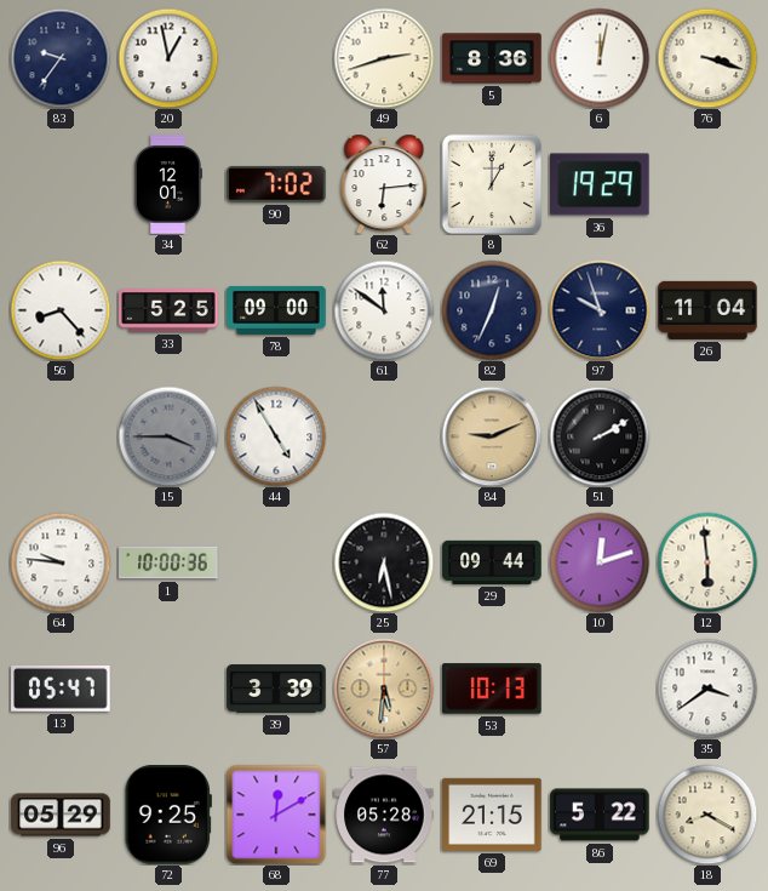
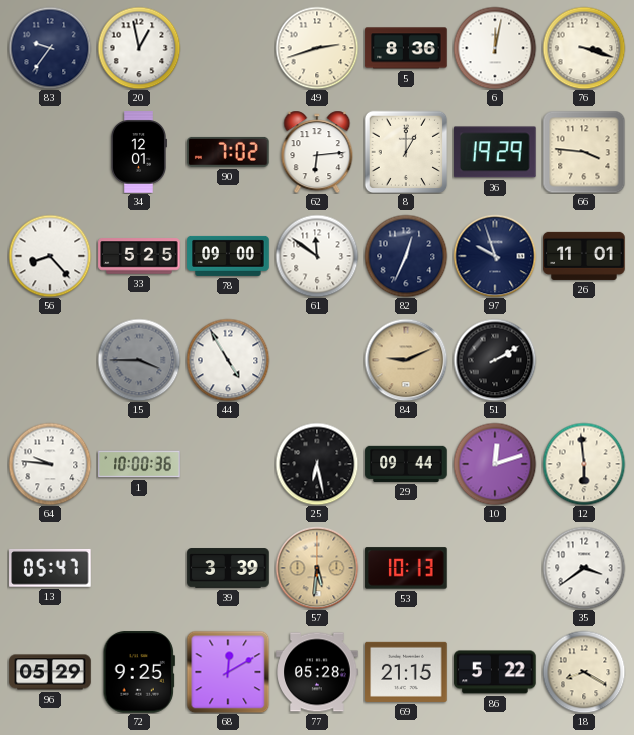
66: none -> 3:46
26: 11:04 -> 11:01
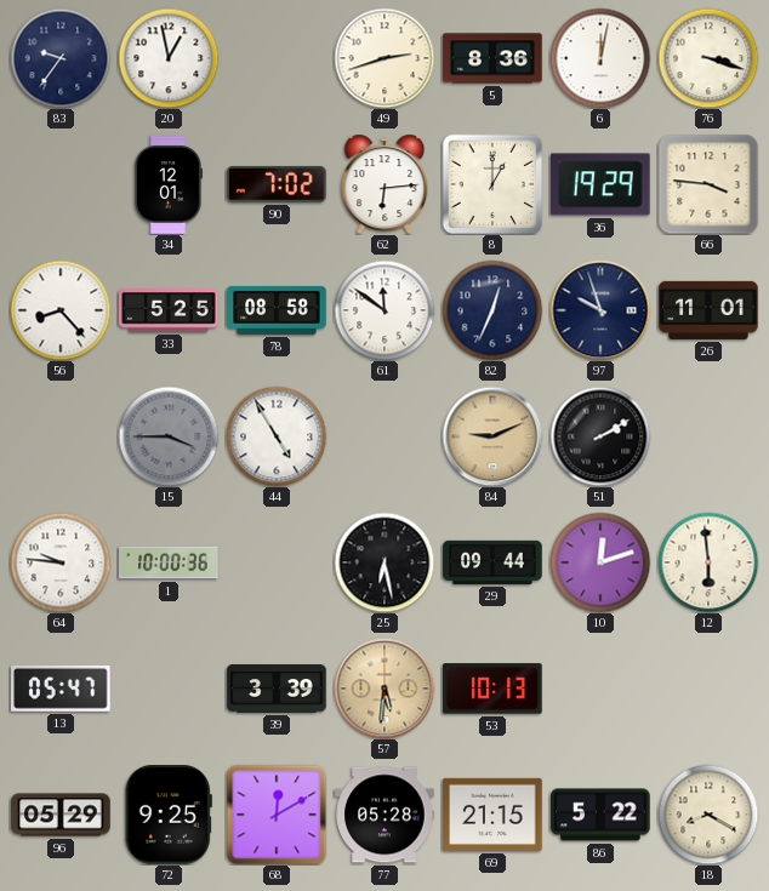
78: 09:00 -> 08:58
35: 3:39 -> none
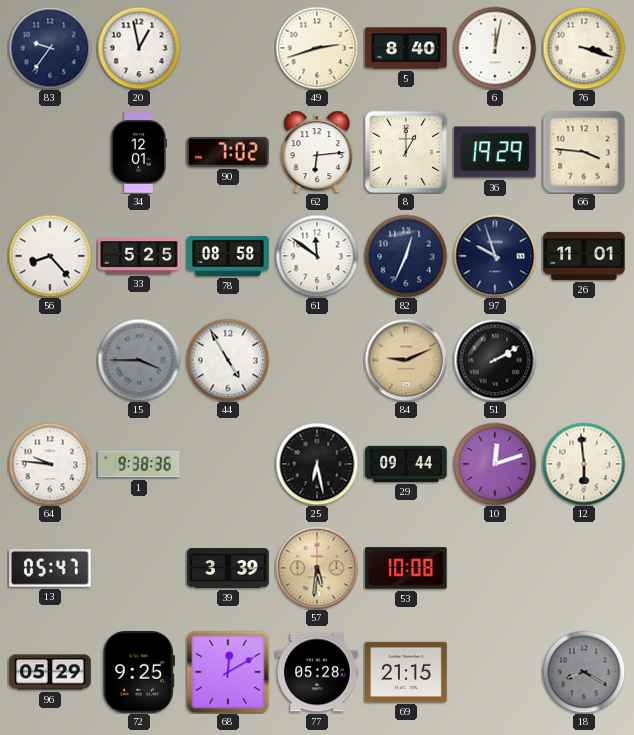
5: 8:36 -> 8:40
1: 10:00 -> 9:38
53: 10:13 -> 10:08
86: 5:22 -> none
18 dial: cream -> grey
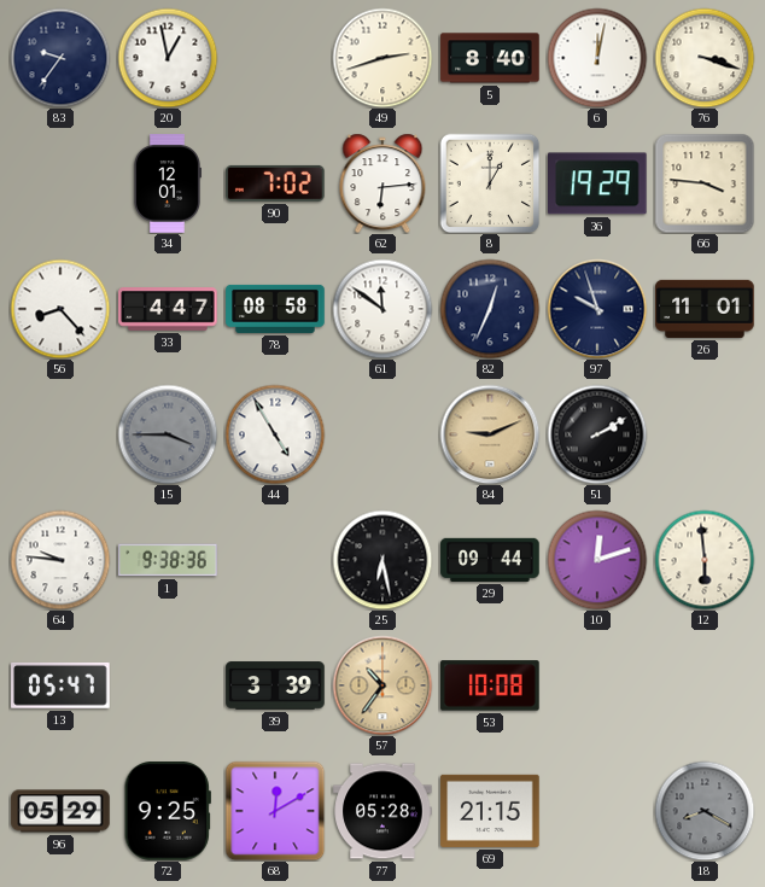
33: 5:25 -> 4:47
57: 5:31 -> 10:36
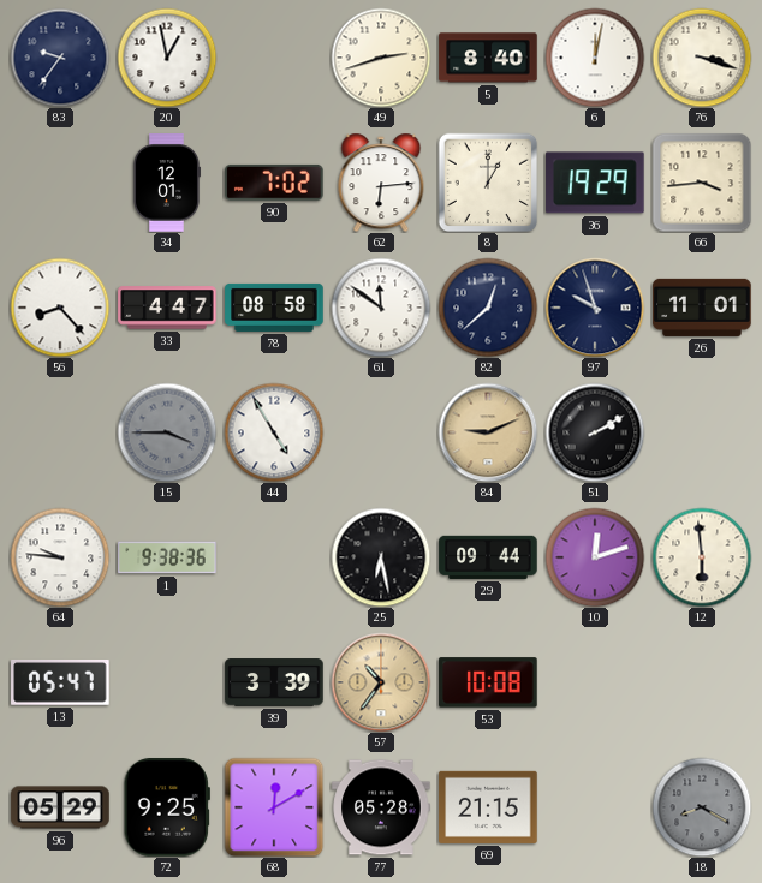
66: 3:46 -> 3:44
82: 12:34 -> 12:38
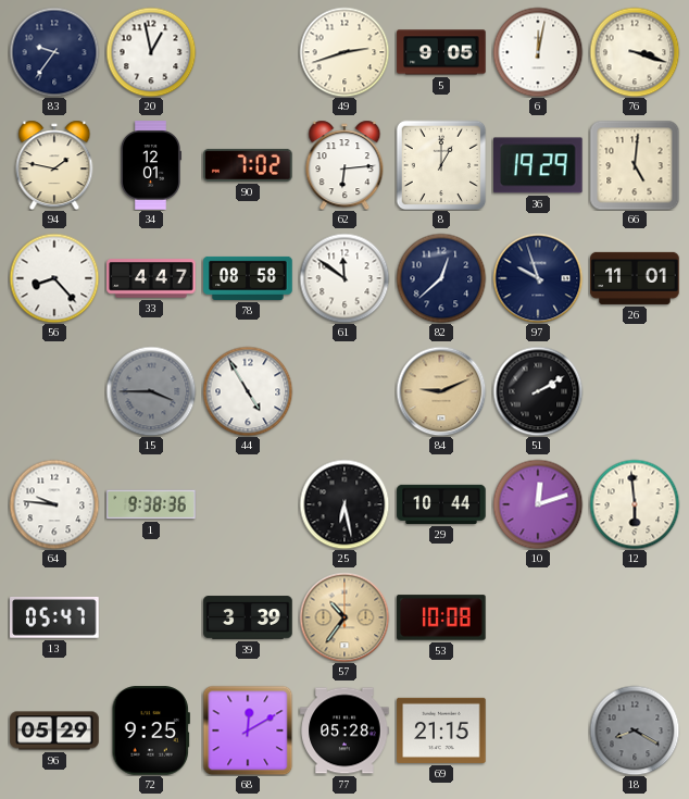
5: 8:40 -> 9:05
94: none -> 1:47
66: 3:44 -> 5:01
29: 09:44 -> 10:44
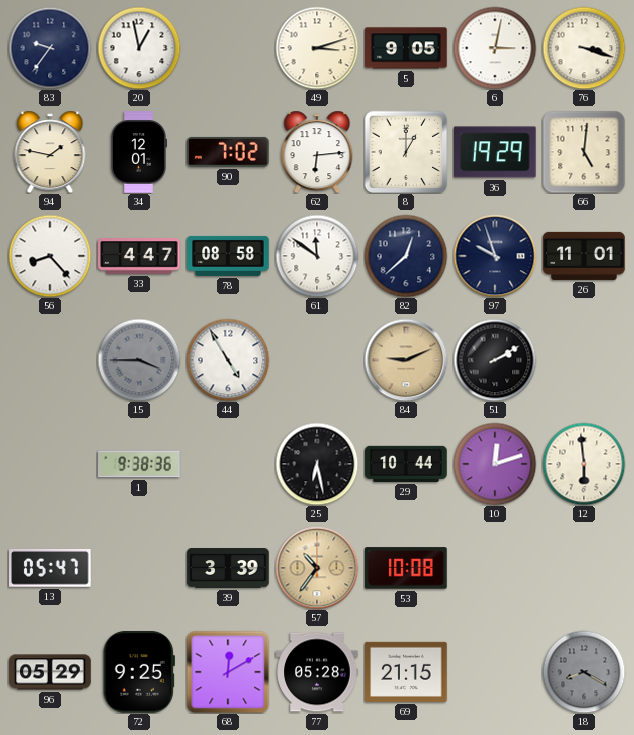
49: 2:42 -> 3:12
6: 12:02 -> 3:02
64: 9:46 -> none
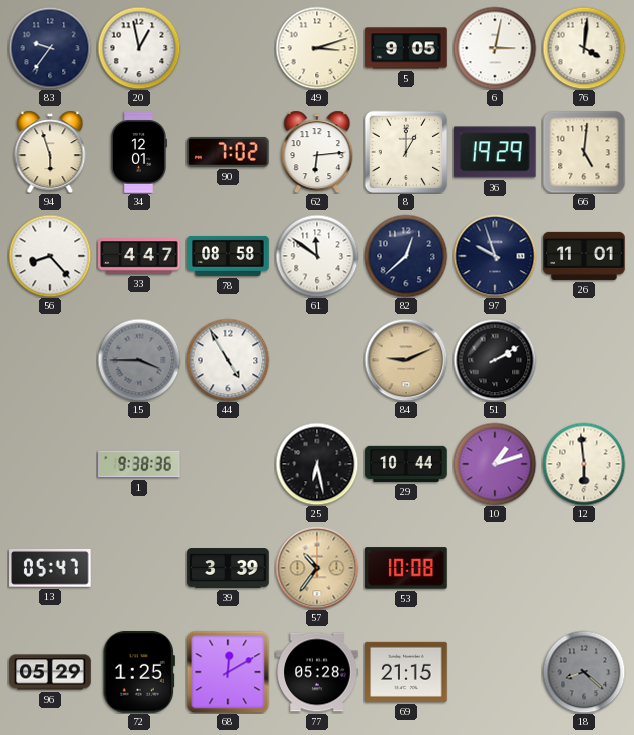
76: 3:18 -> 4:01
94: 1:47 -> 5:57
10: 12:12 -> 1:12
72: 9:25 -> 1:25
18: 8:20 -> 8:22
